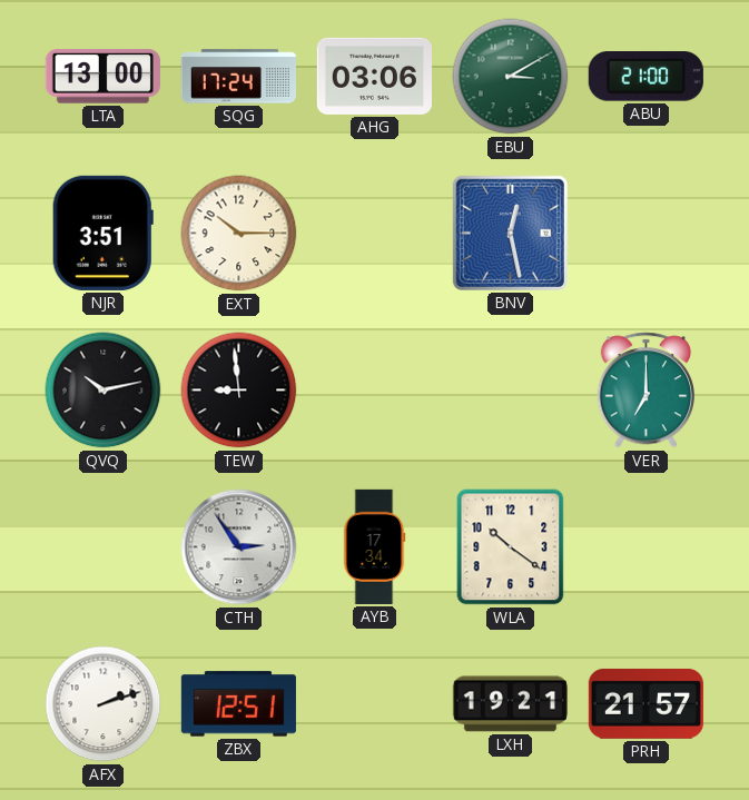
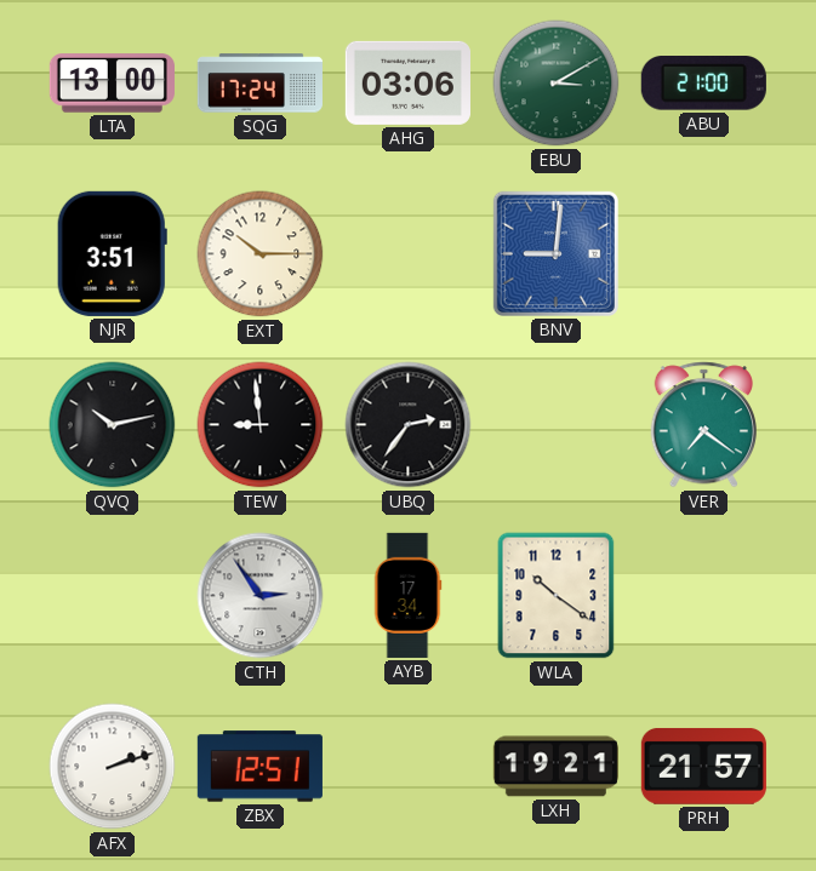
BNV: 12:28 -> 9:01
UBQ: none -> 2:36
VER: 7:00 -> 7:21
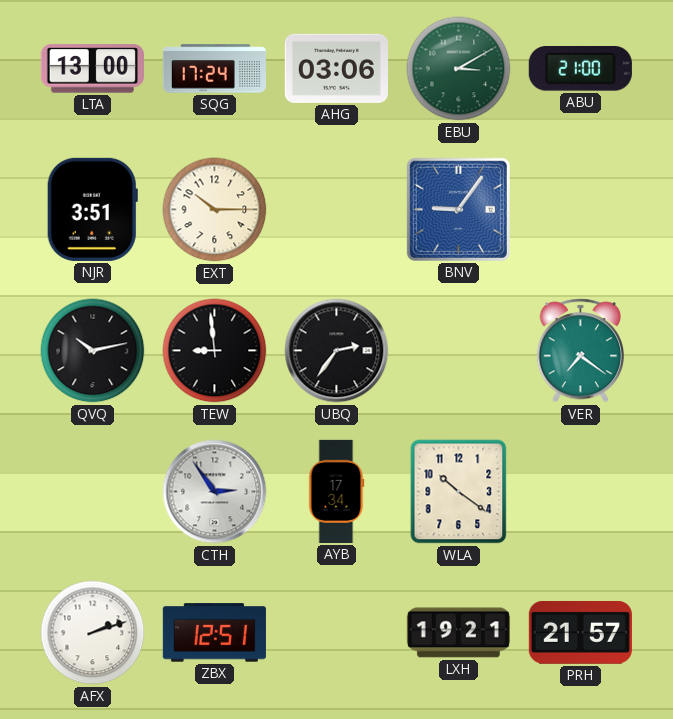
BNV: 9:01 -> 9:06
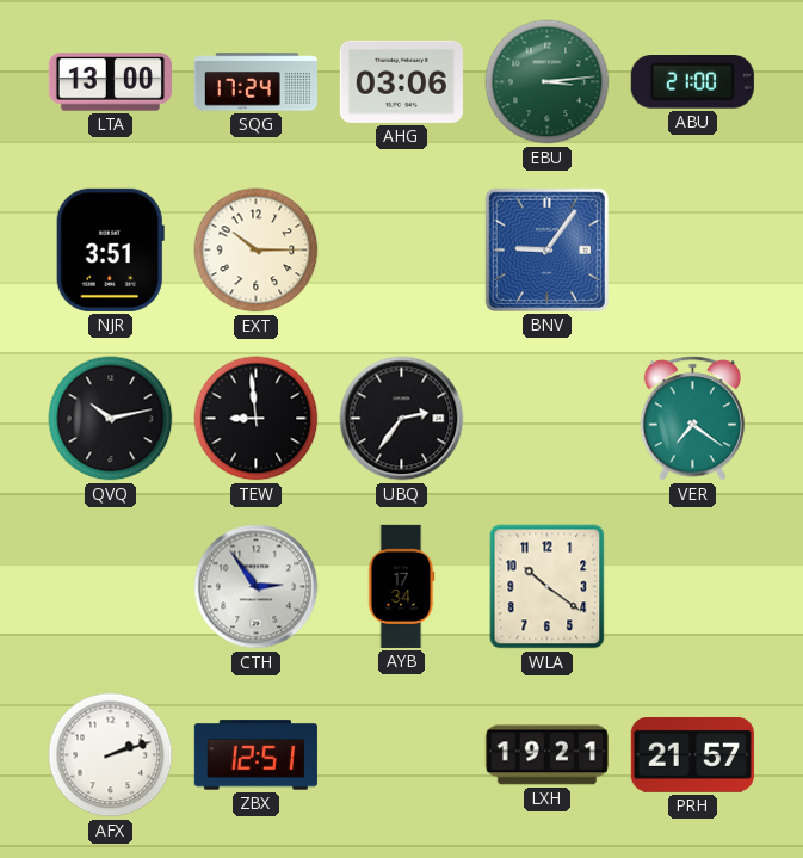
EBU: 3:10 -> 3:14
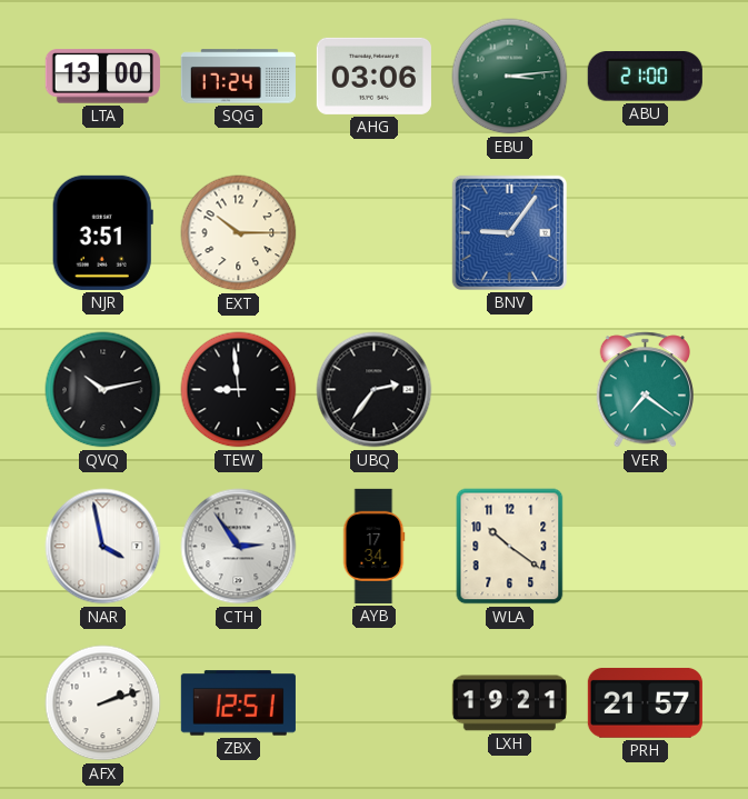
NAR: none -> 3:58
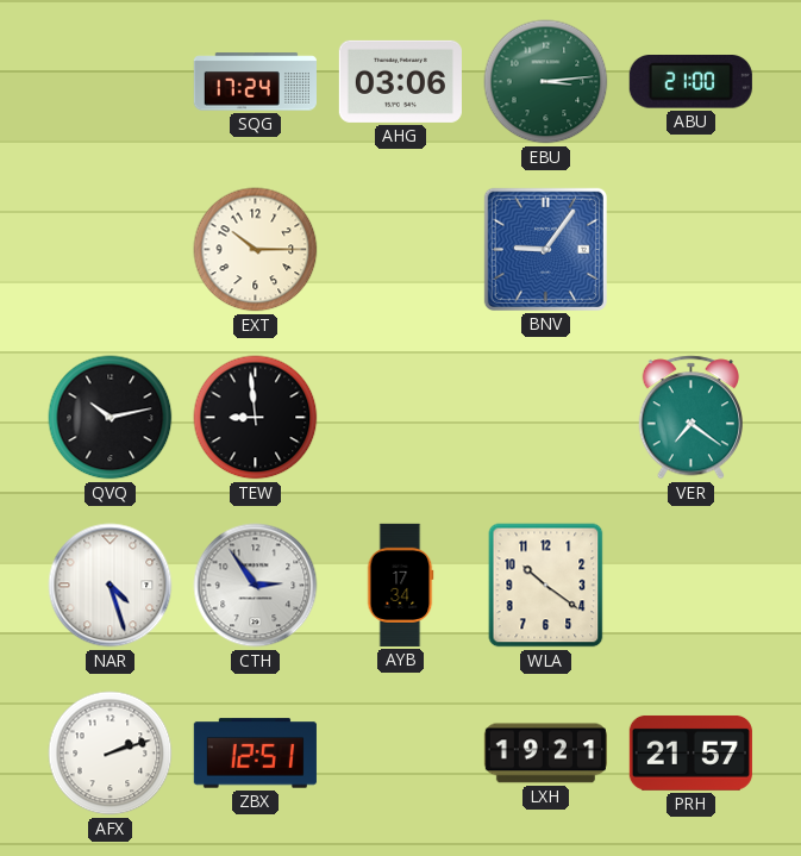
LTA: 13:00 -> none
NJR: 3:51 -> none
UBQ: 2:36 -> none
NAR: 3:58 -> 4:27
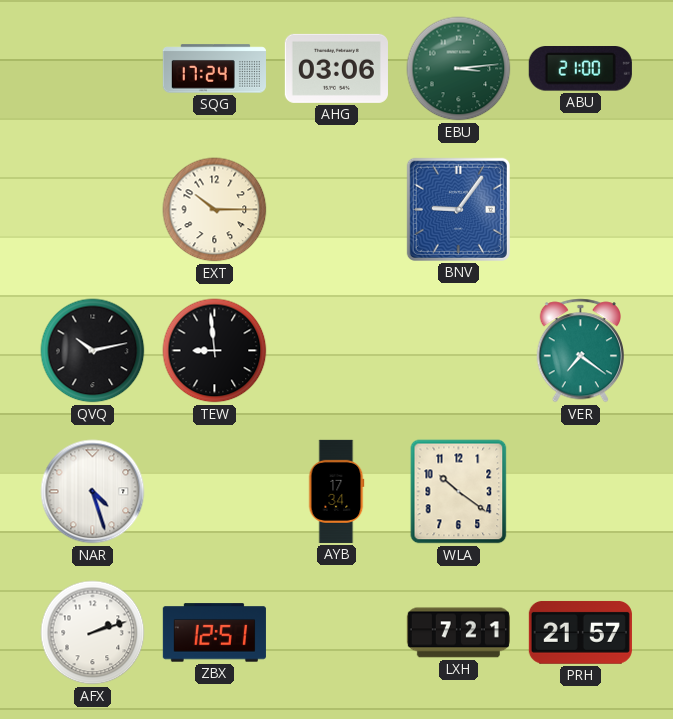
CTH: 2:54 -> none
LXH: 19:21 -> 7:21
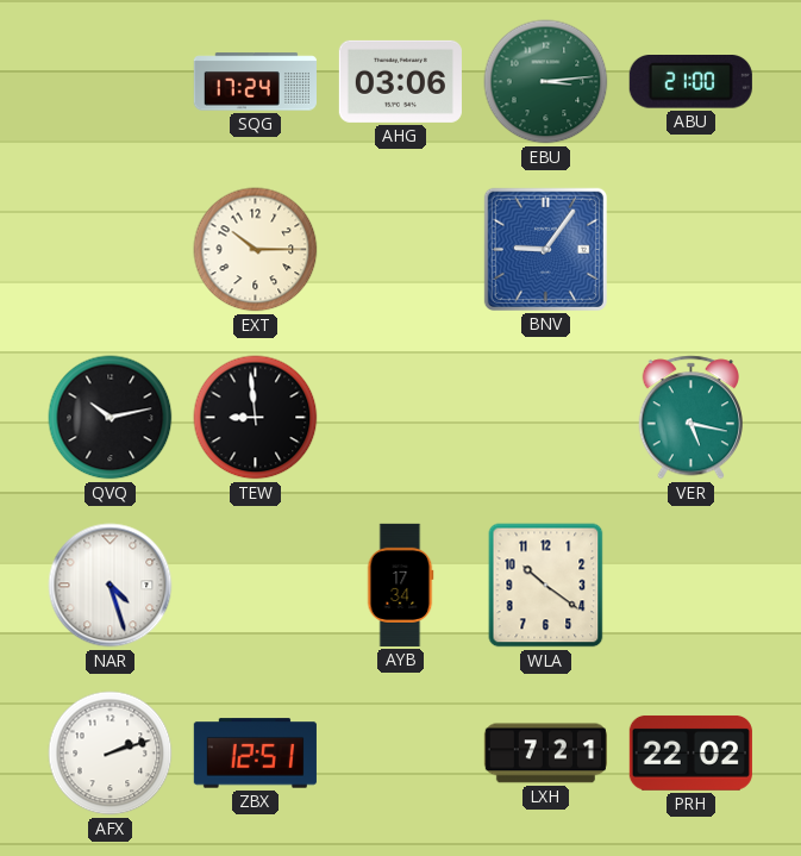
VER: 7:21 -> 5:17
PRH: 21:57 -> 22:02
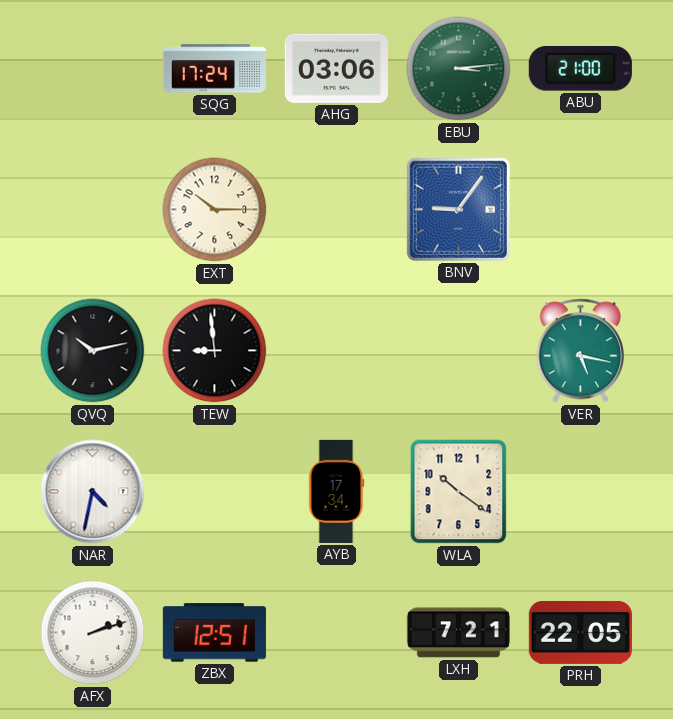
NAR: 4:27 -> 4:32
PRH: 22:02 -> 22:05
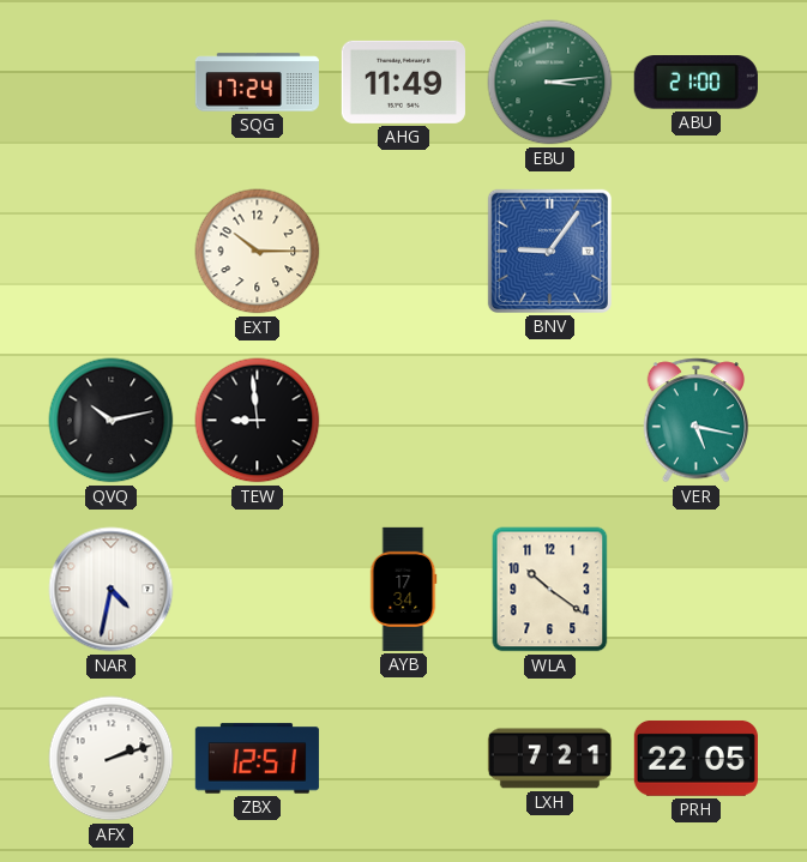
AHG: 03:06 -> 11:49
